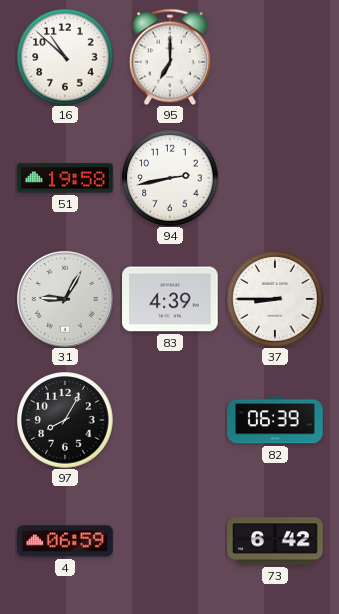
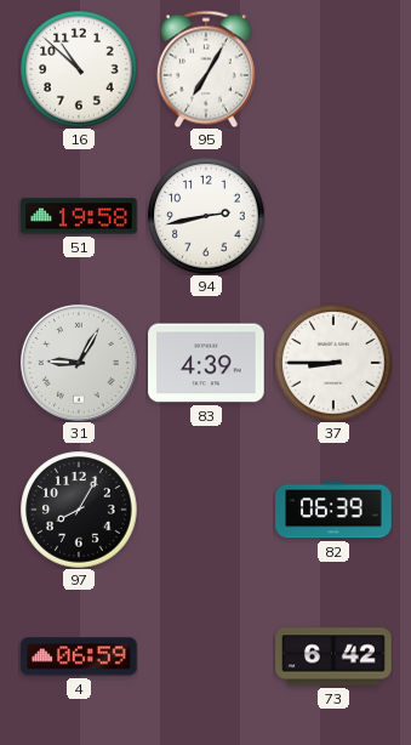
95: 7:00 -> 7:05
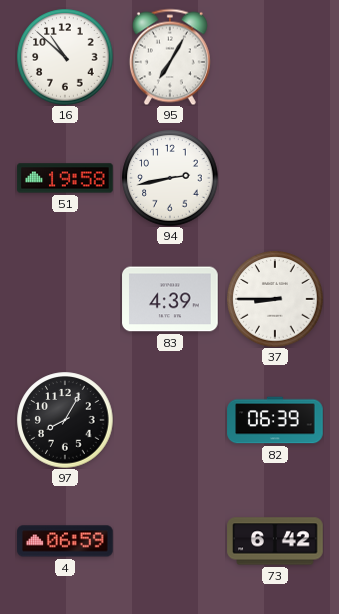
31: 9:05 -> none
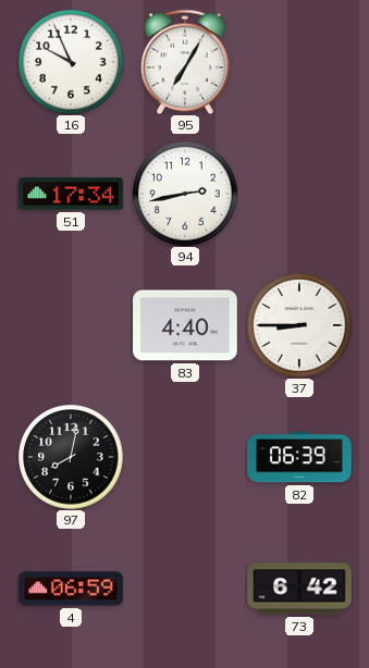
16: 10:52 -> 9:56
51: 19:58 -> 17:34
83: 4:39 -> 4:40
97: 8:05 -> 8:02
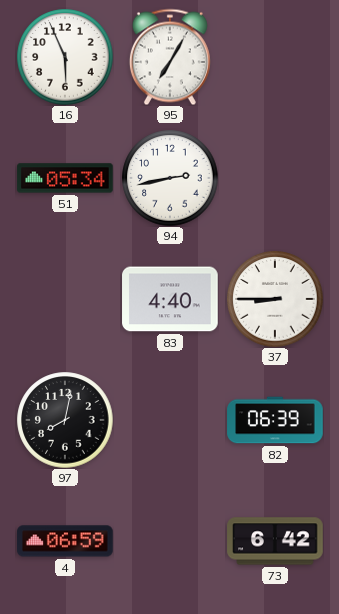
16: 9:56 -> 5:56
51: 17:34 -> 05:34
